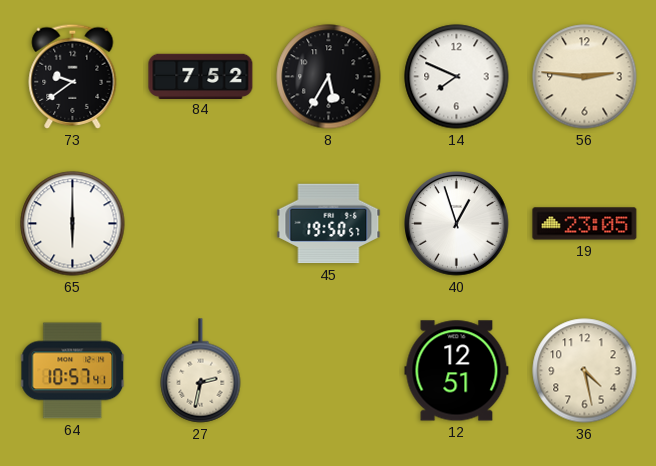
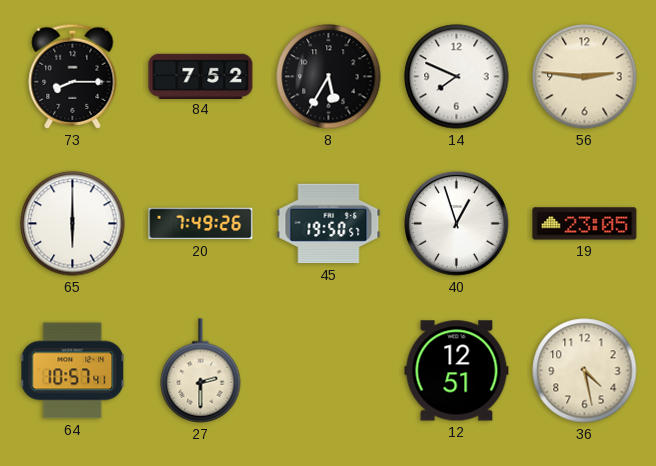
73: 9:39 -> 8:15
20: none -> 7:49
27: 2:32 -> 2:30
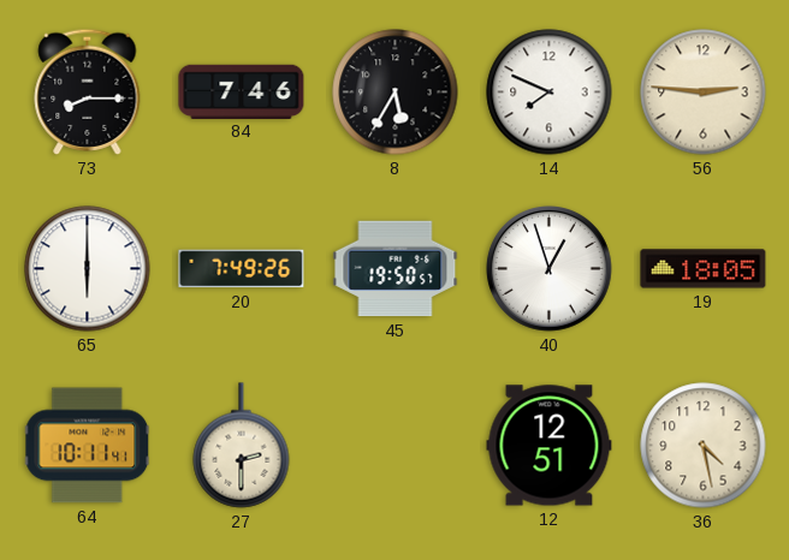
84: 7:52 -> 7:46
19: 23:05 -> 18:05
64: 10:57 -> 10:11
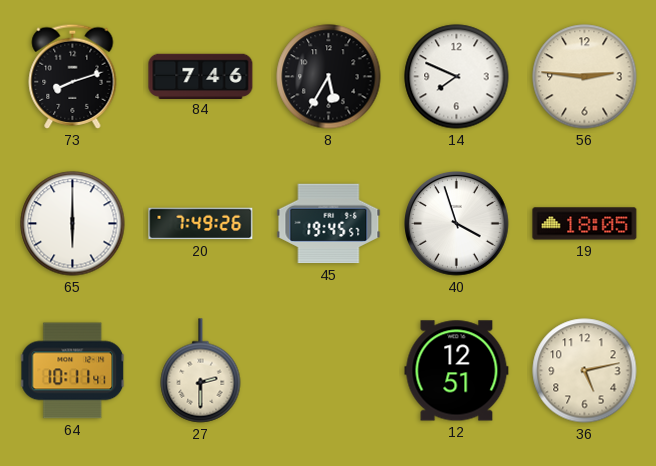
73: 8:15 -> 8:12
45: 19:50 -> 19:45
40: 12:57 -> 3:57
36: 4:28 -> 5:13
